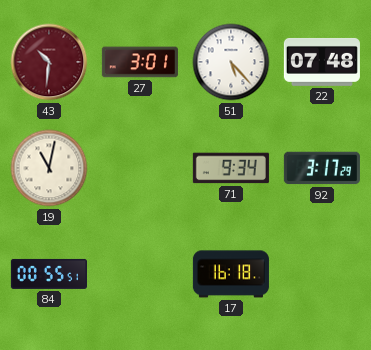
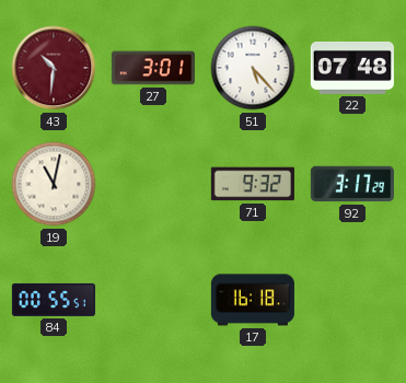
71: 9:34 -> 9:32
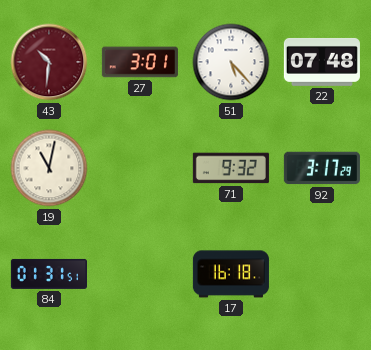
84: 00:55 -> 01:31
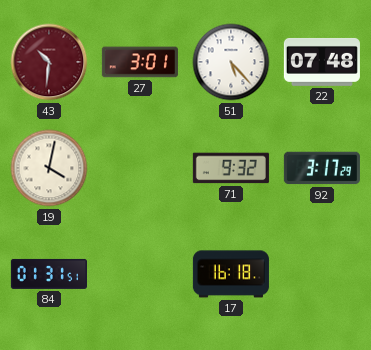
19: 11:02 -> 4:02
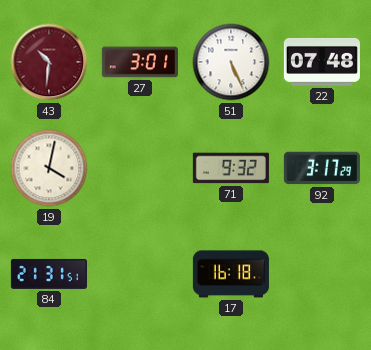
51: 5:23 -> 5:26
84: 01:31 -> 21:31
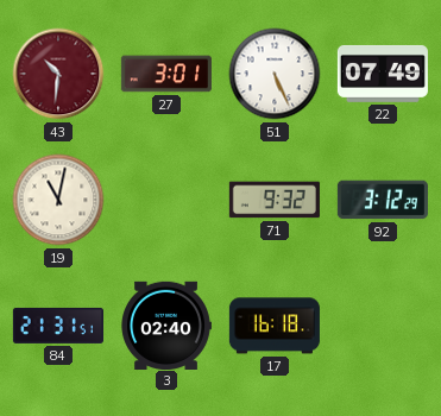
22: 07:48 -> 07:49
19: 4:02 -> 11:02
92: 3:17 -> 3:12
3: none -> 02:40
